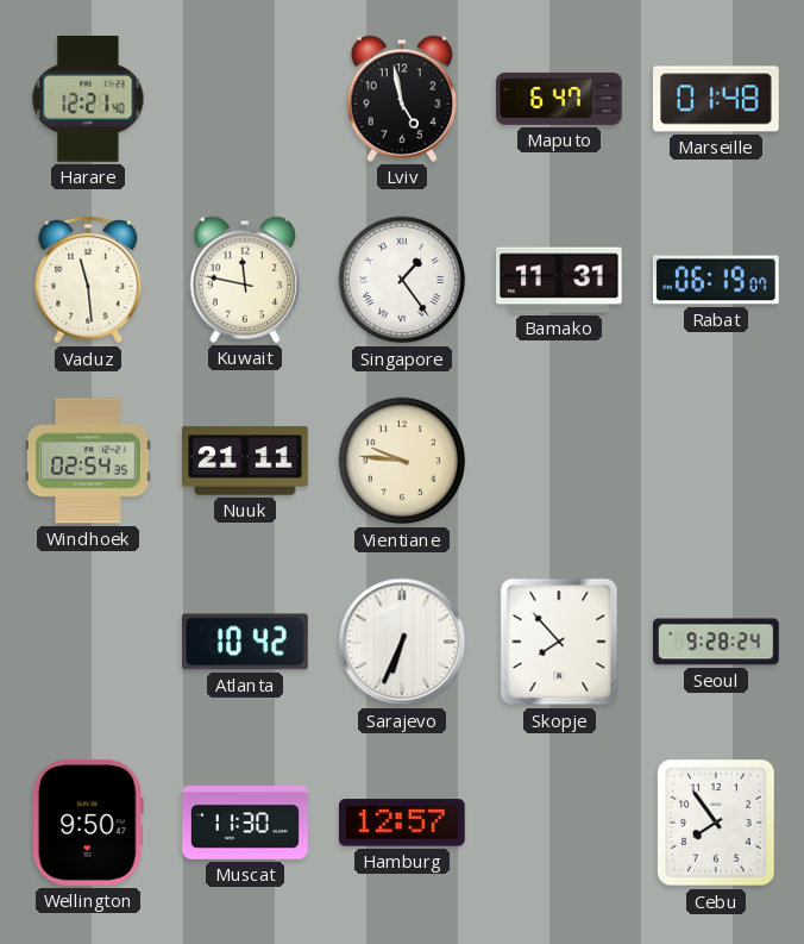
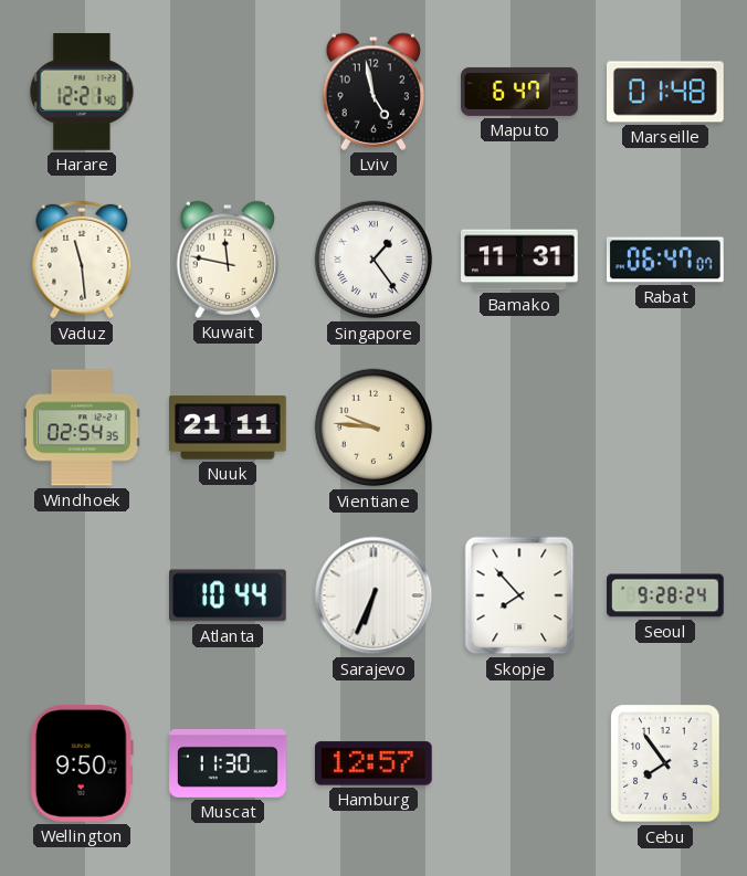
Rabat: 06:19 -> 06:47
Atlanta: 10:42 -> 10:44
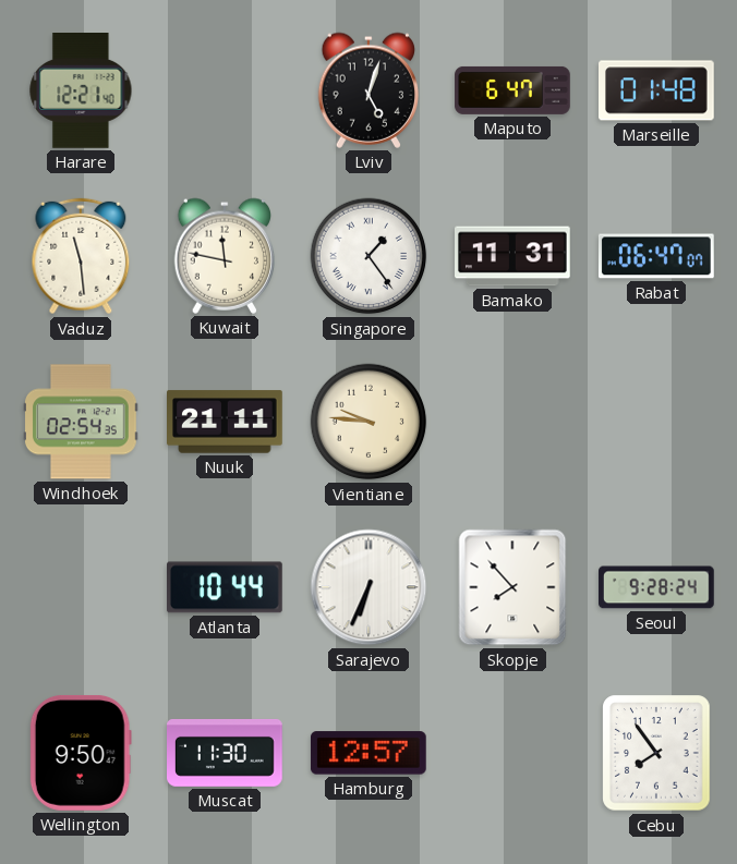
Lviv: 4:58 -> 5:03
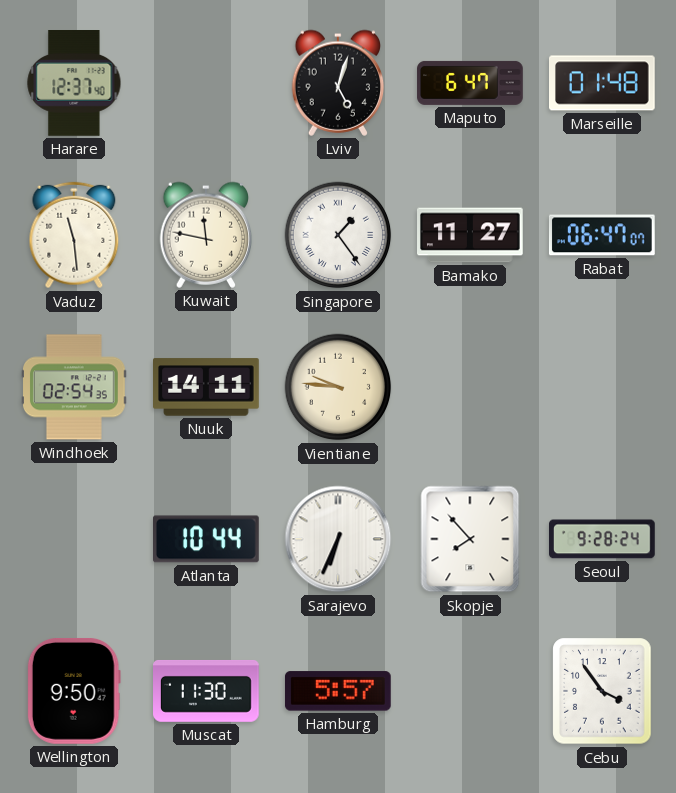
Harare: 12:21 -> 12:37
Bamako: 11:31 -> 11:27
Nuuk: 21:11 -> 14:11
Hamburg: 12:57 -> 5:57
Cebu: 7:54 -> 3:54
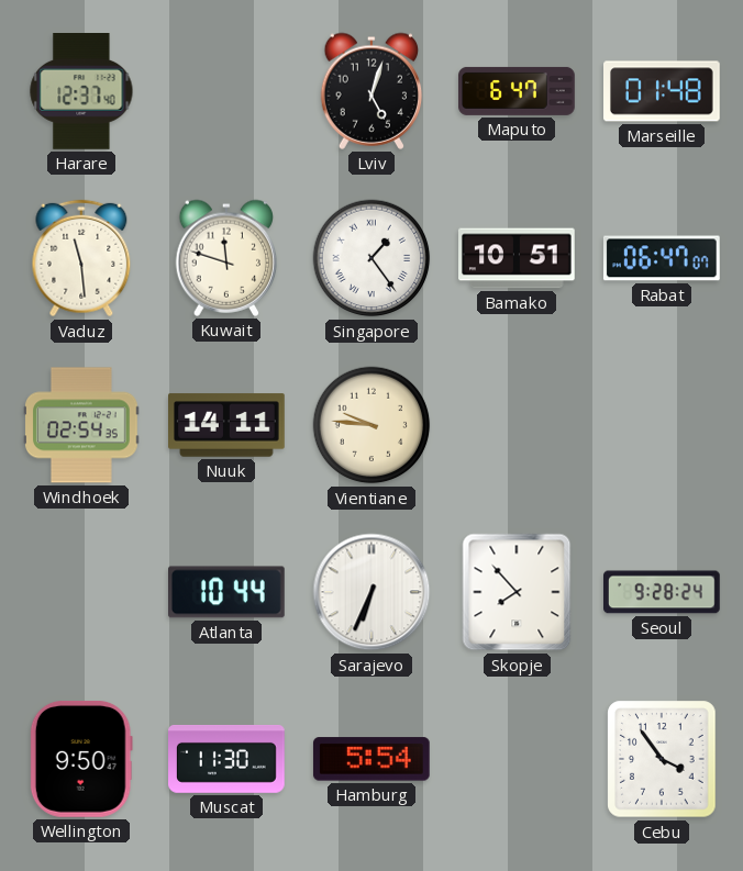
Kuwait: 11:47 -> 11:48
Bamako: 11:27 -> 10:51
Hamburg: 5:57 -> 5:54
